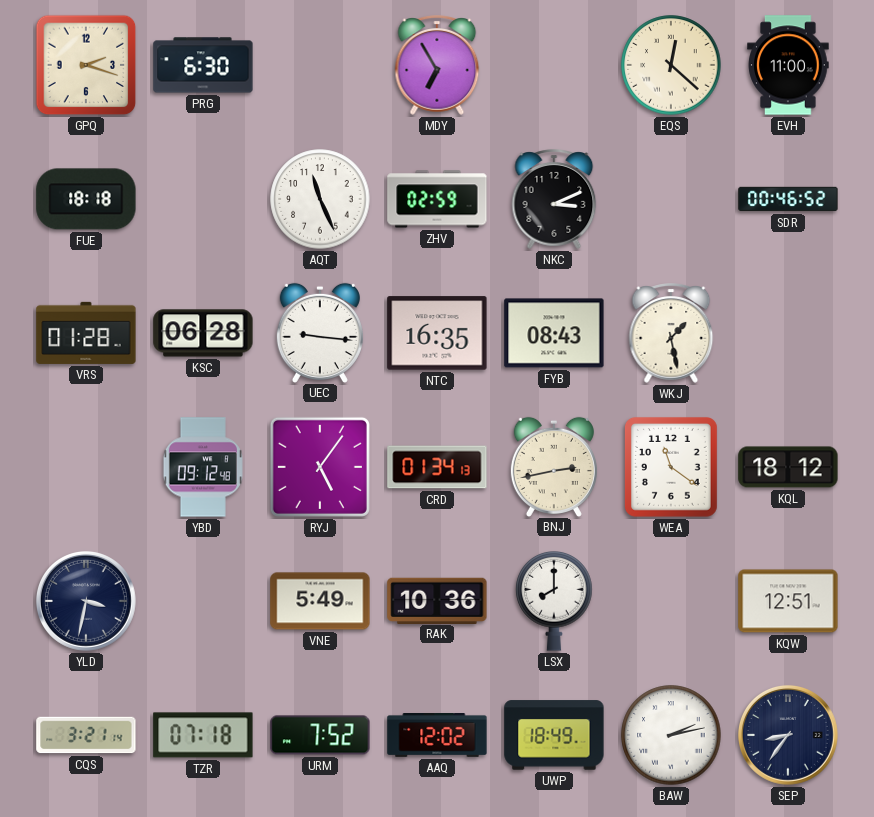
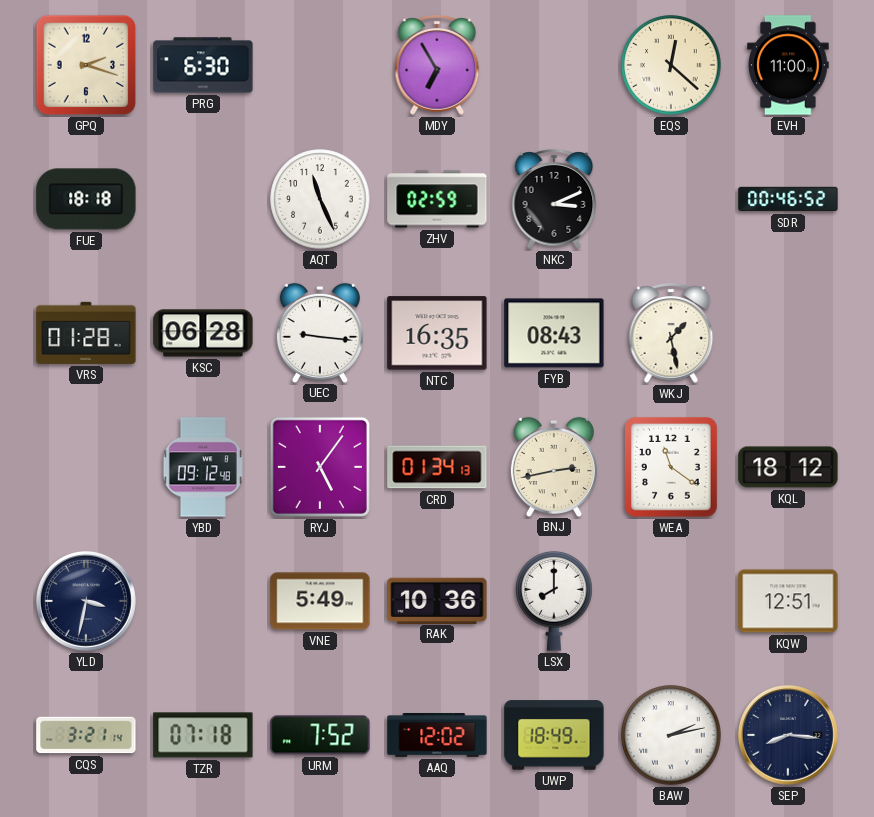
SEP: 8:36 -> 8:16
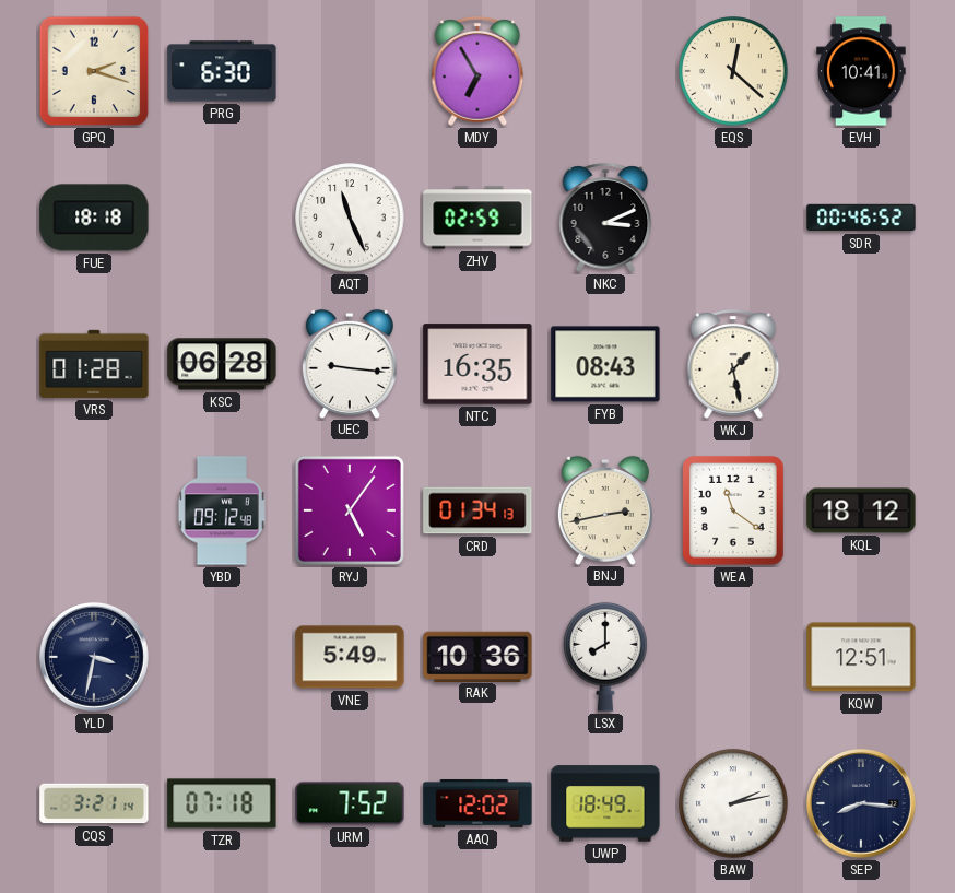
EVH: 11:00 -> 10:41
